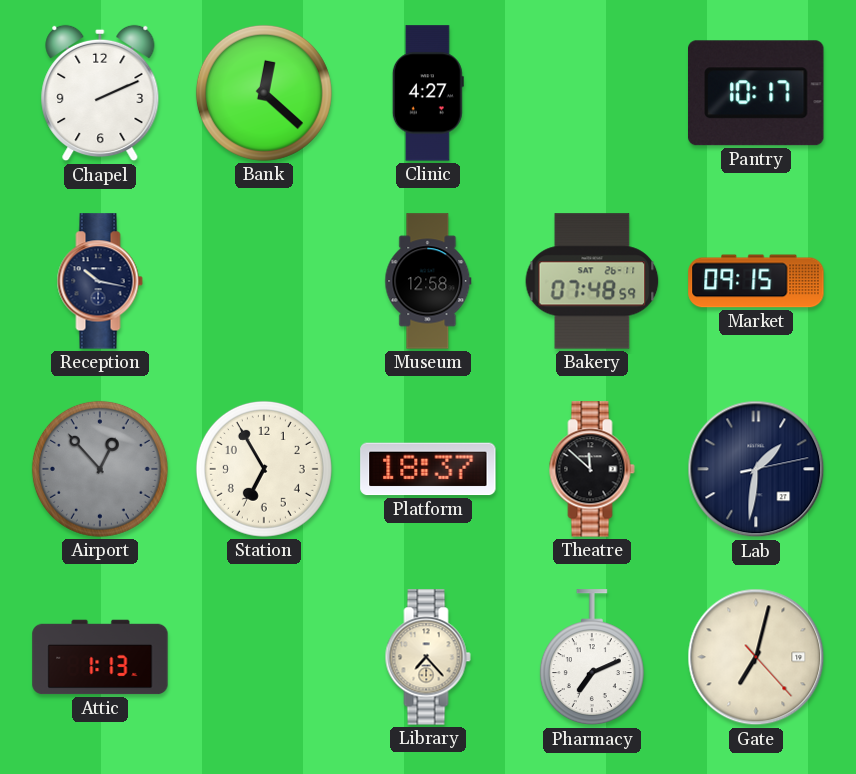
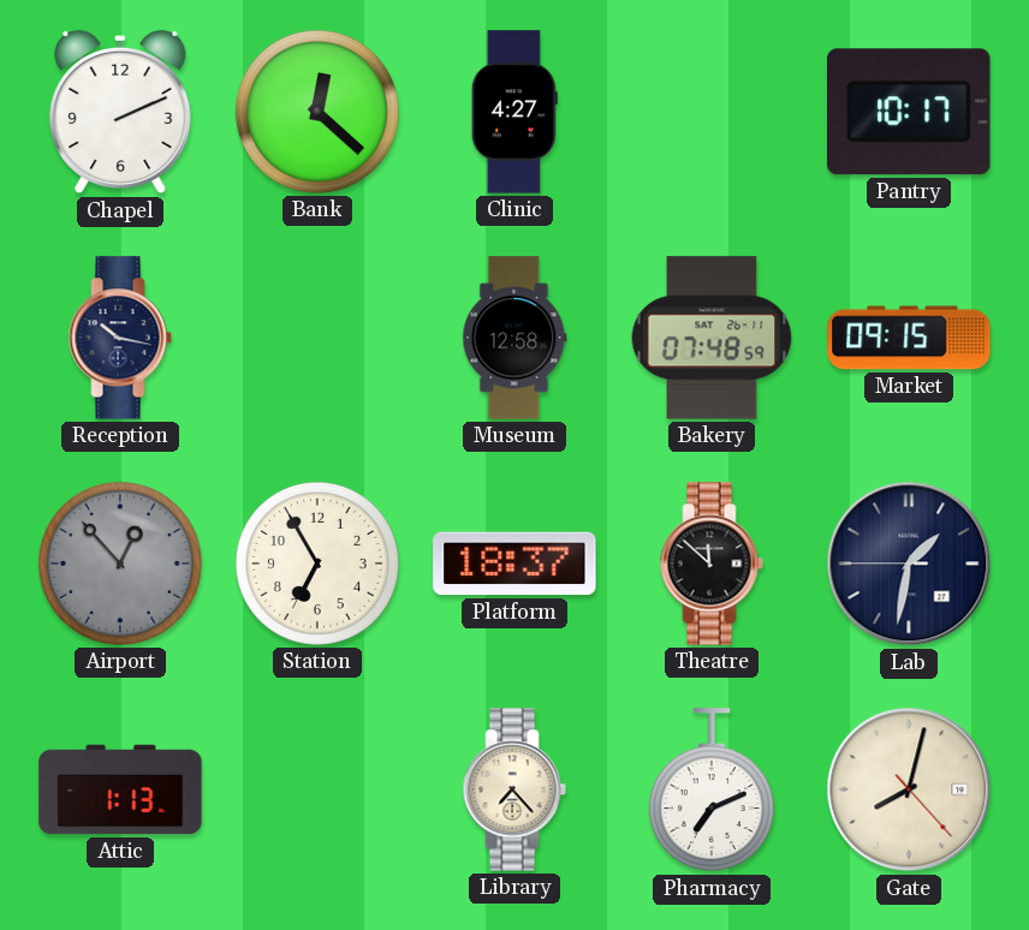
Lab: 1:31:13 -> 1:31:45
Gate: 7:02 -> 8:02
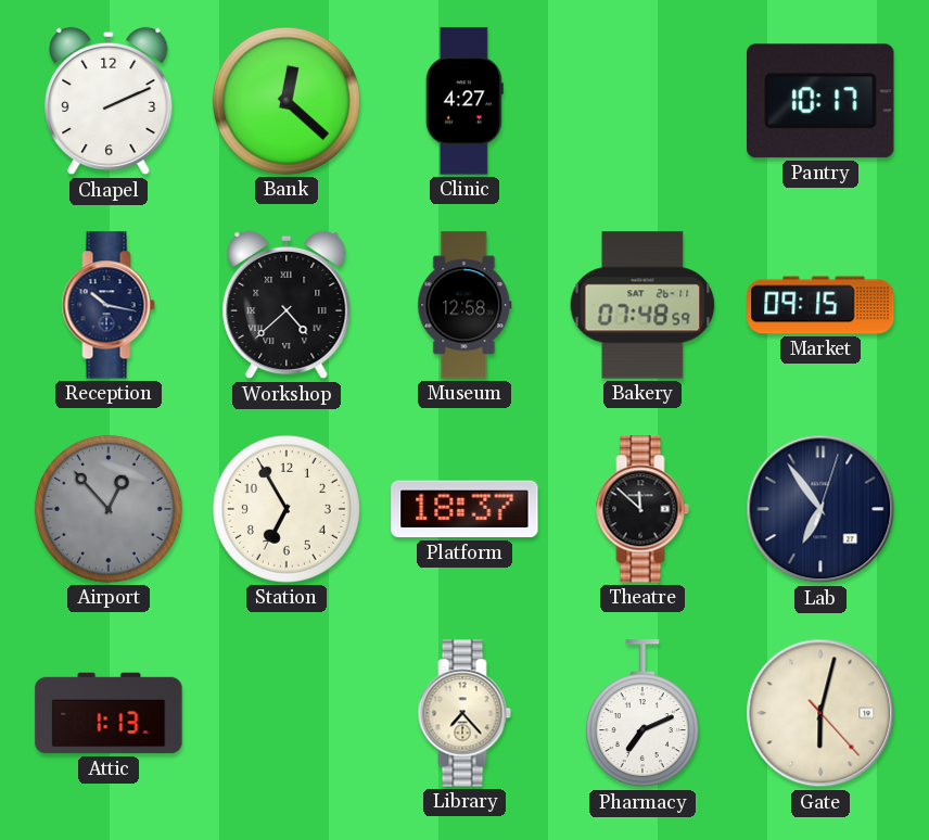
Workshop: none -> 4:38
Lab: 1:31 -> 6:54
Gate: 8:02 -> 6:02
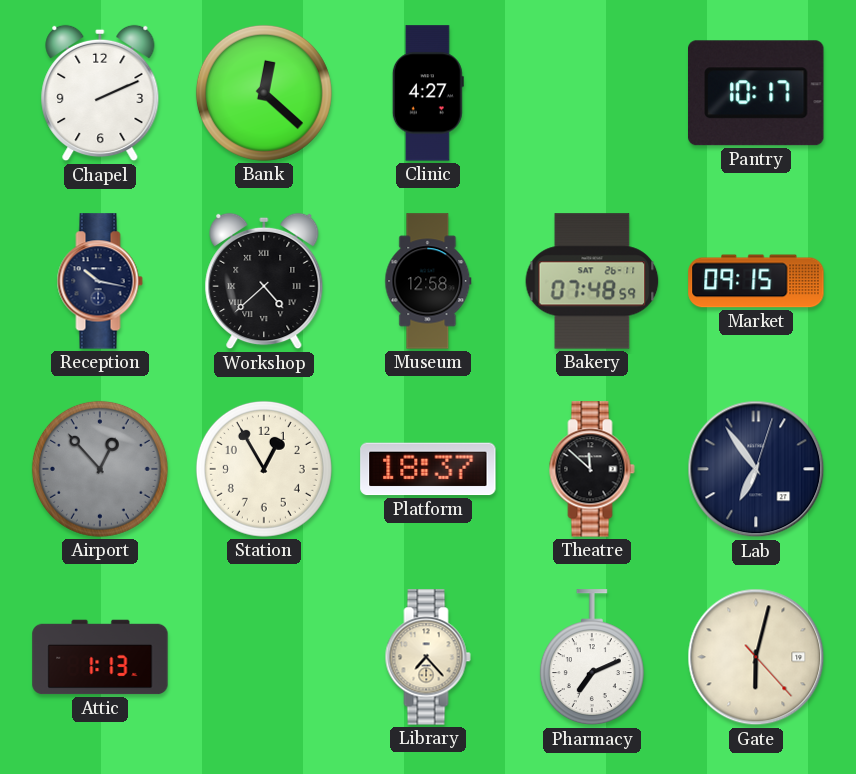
Station: 6:55 -> 12:55
